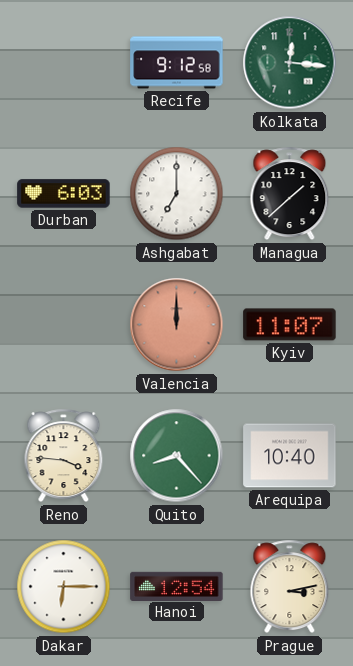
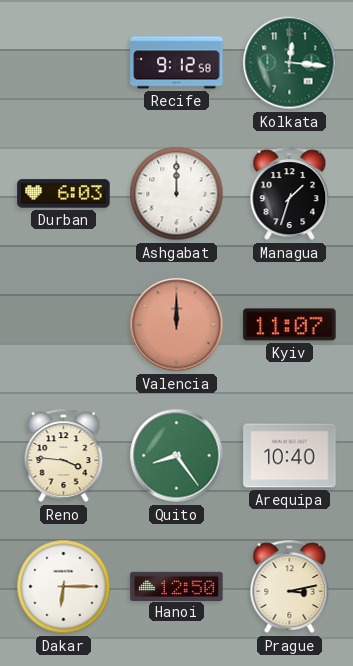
Ashgabat: 7:00 -> 12:00
Managua: 1:38 -> 1:33
Quito: 8:23 -> 8:24
Hanoi: 12:54 -> 12:50
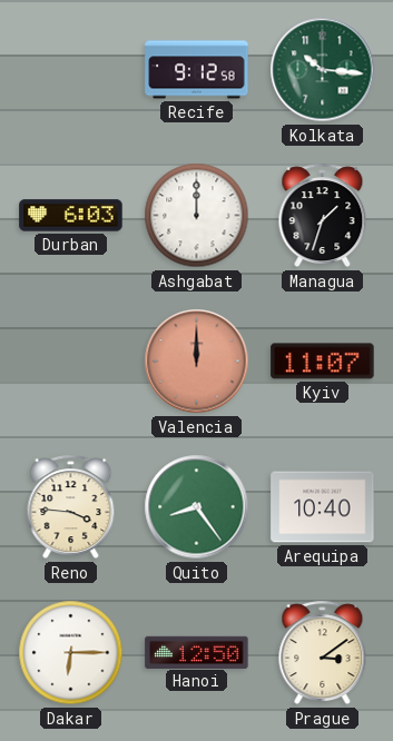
Kolkata: 12:16 -> 10:16
Prague: 3:13 -> 3:09
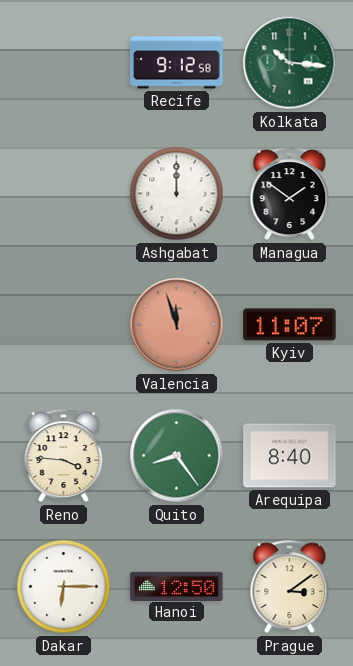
Durban: 6:03 -> none
Managua: 1:33 -> 1:51
Valencia: 12:00 -> 11:57
Arequipa: 10:40 -> 8:40
